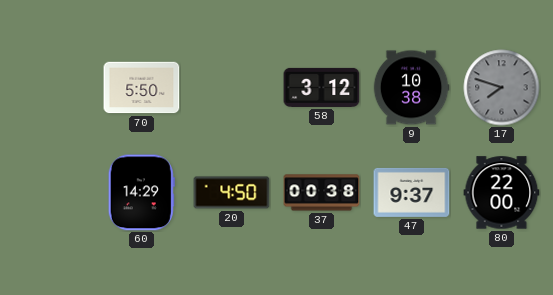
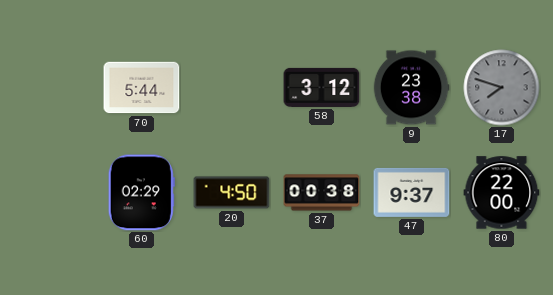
70: 5:50 -> 5:44
9: 10:38 -> 23:38
60: 14:29 -> 02:29
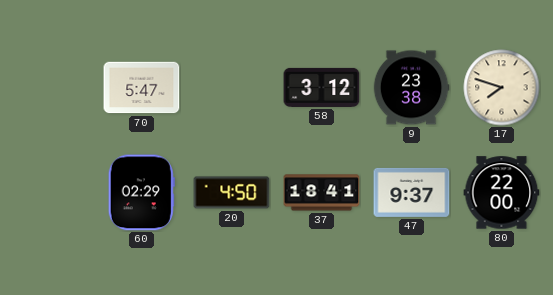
70: 5:44 -> 5:47
17 dial: grey -> cream
37: 00:38 -> 18:41
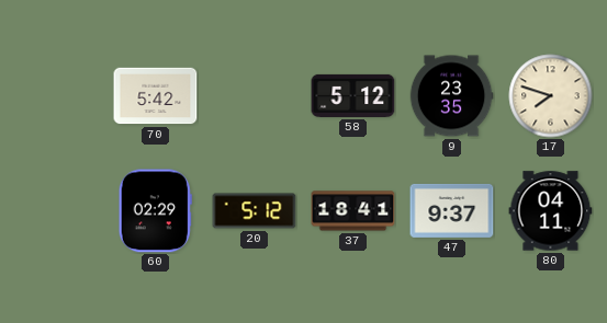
70: 5:47 -> 5:42
58: 3:12 -> 5:12
9: 23:38 -> 23:35
20: 4:50 -> 5:12
80: 22:00 -> 04:11
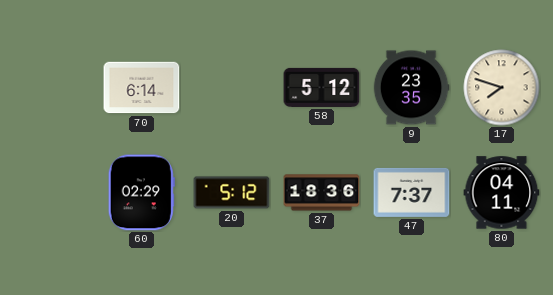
70: 5:42 -> 6:14
37: 18:41 -> 18:36
47: 9:37 -> 7:37
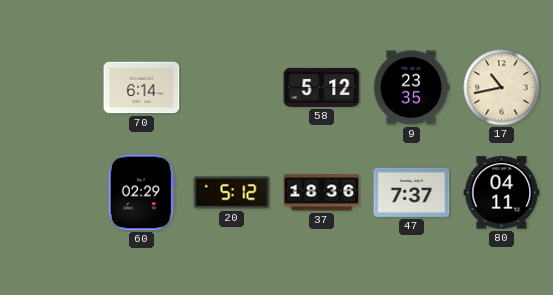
17: 7:48 -> 10:43
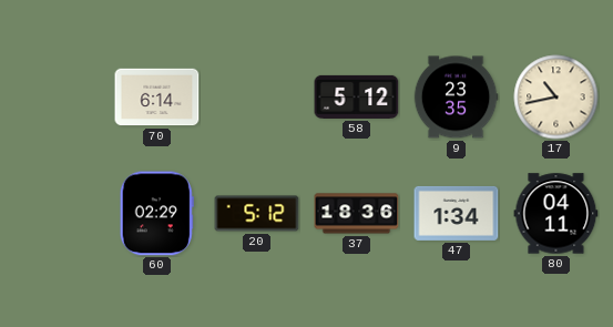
47: 7:37 -> 1:34
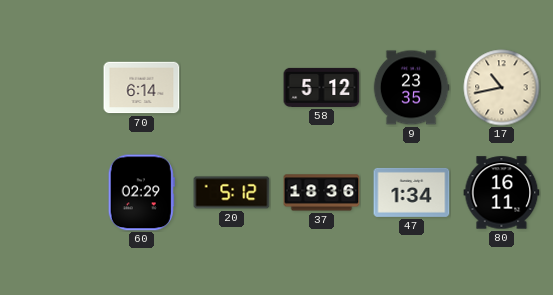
80: 04:11 -> 16:11
